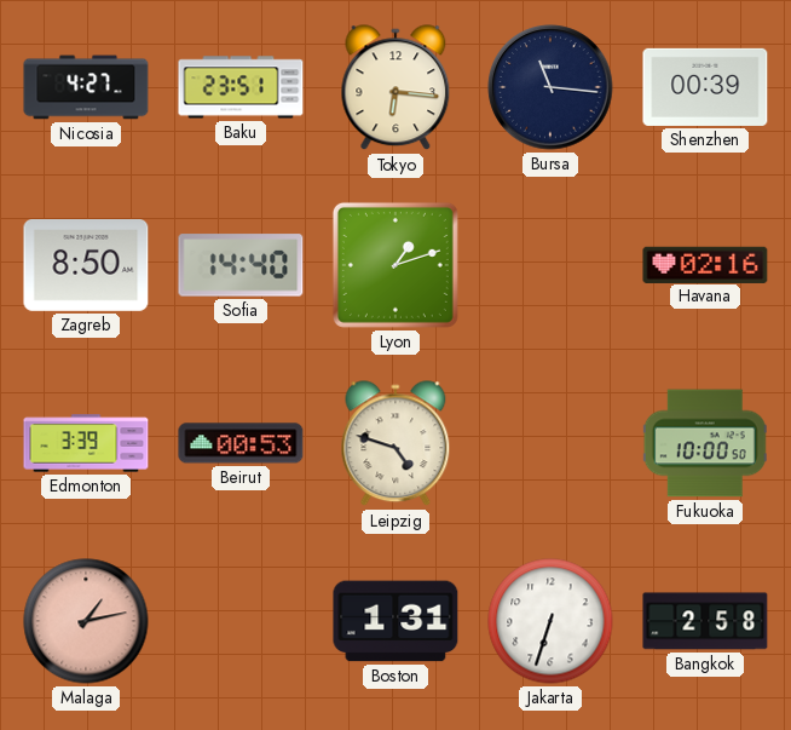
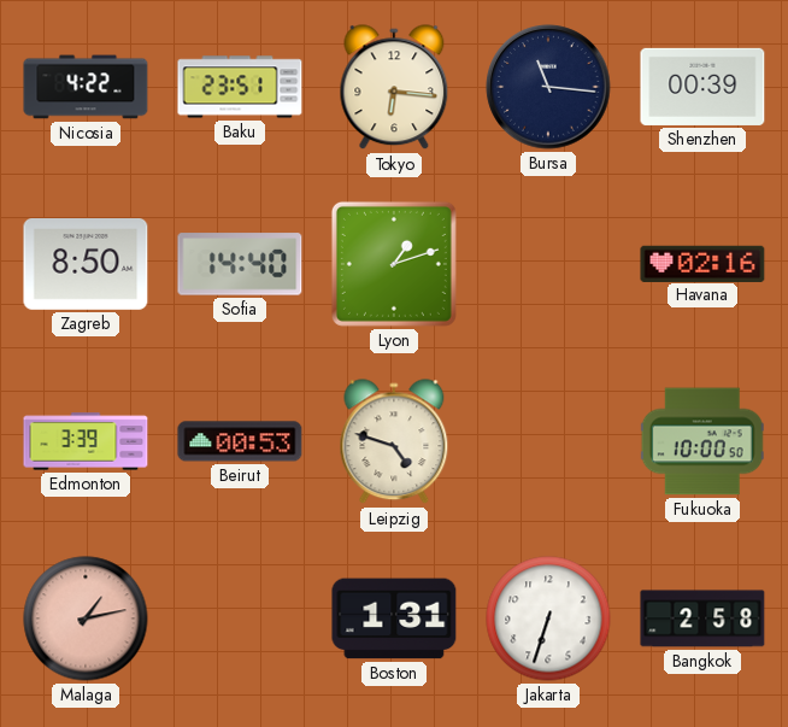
Nicosia: 4:27 -> 4:22
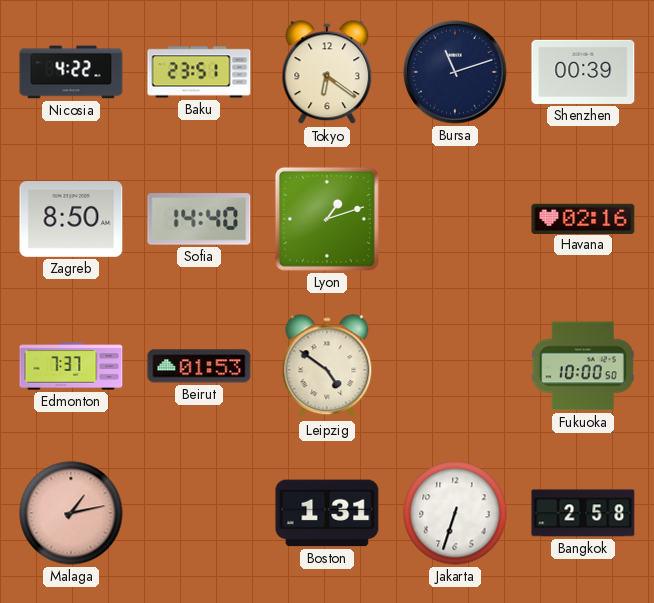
Tokyo: 6:16 -> 6:21
Bursa: 11:16 -> 11:12
Edmonton: 3:39 -> 7:37
Beirut: 00:53 -> 01:53
Leipzig: 4:48 -> 4:51
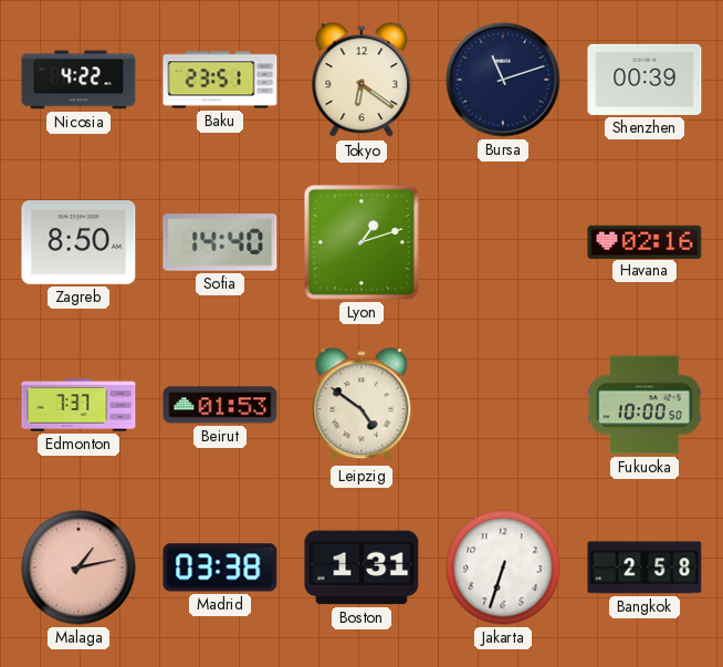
Madrid: none -> 03:38
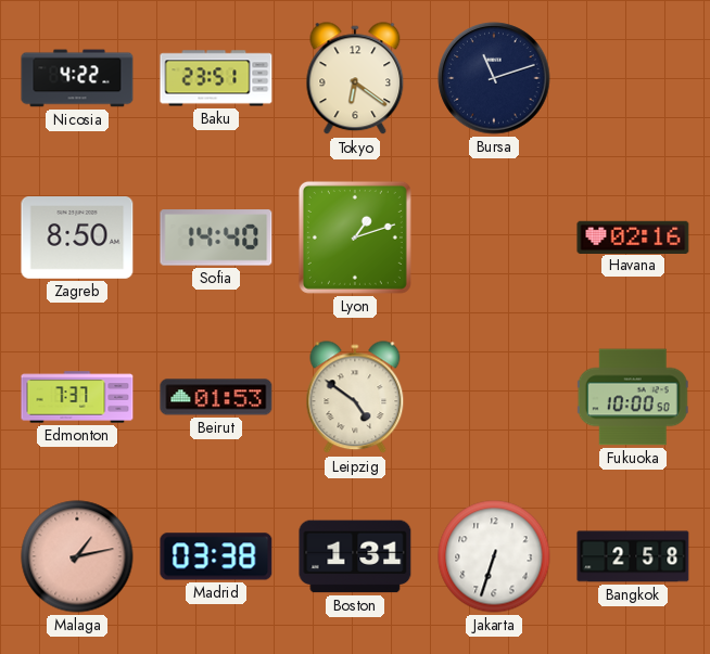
Shenzhen: 00:39 -> none
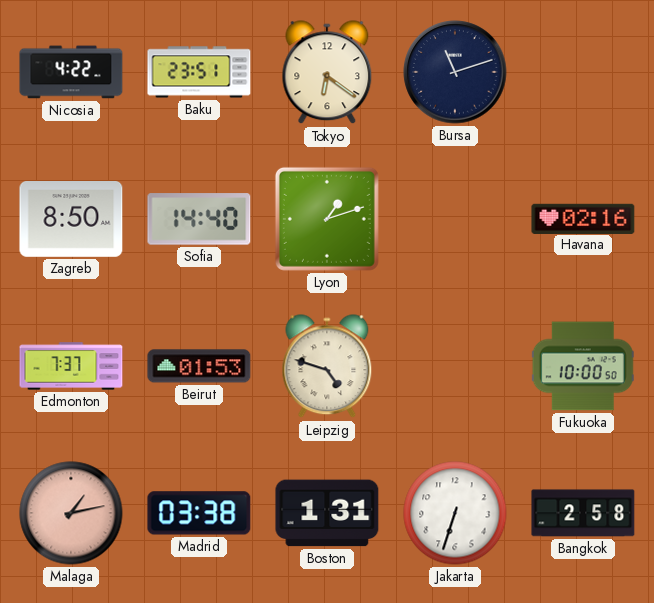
Leipzig: 4:51 -> 4:48
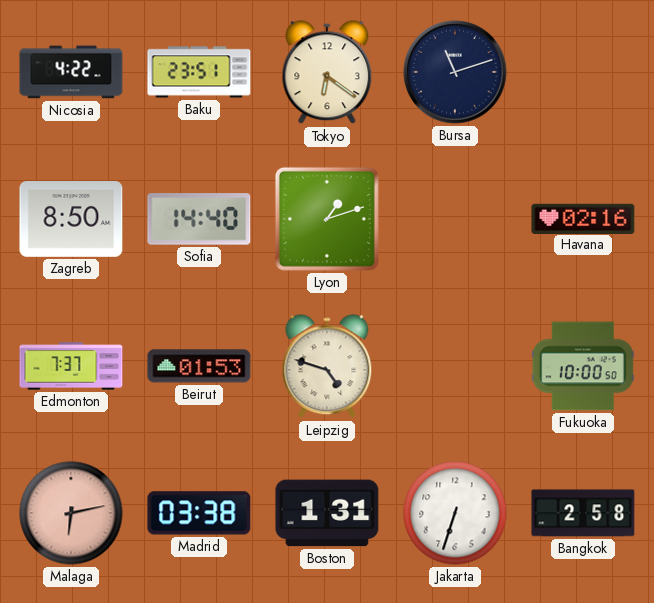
Malaga: 1:13 -> 6:13
